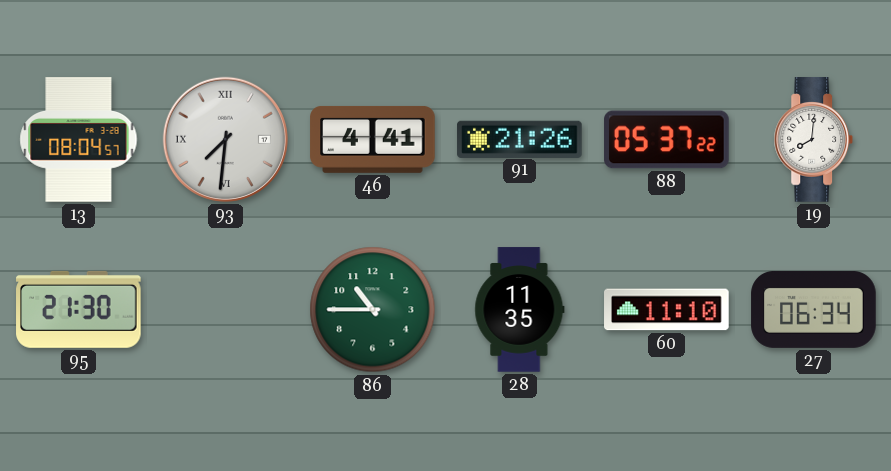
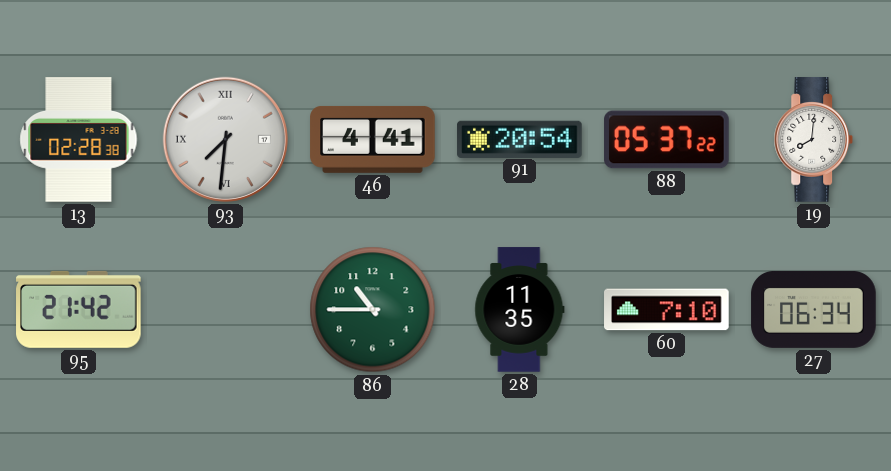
13: 08:04 -> 02:28
91: 21:26 -> 20:54
95: 21:30 -> 21:42
60: 11:10 -> 7:10
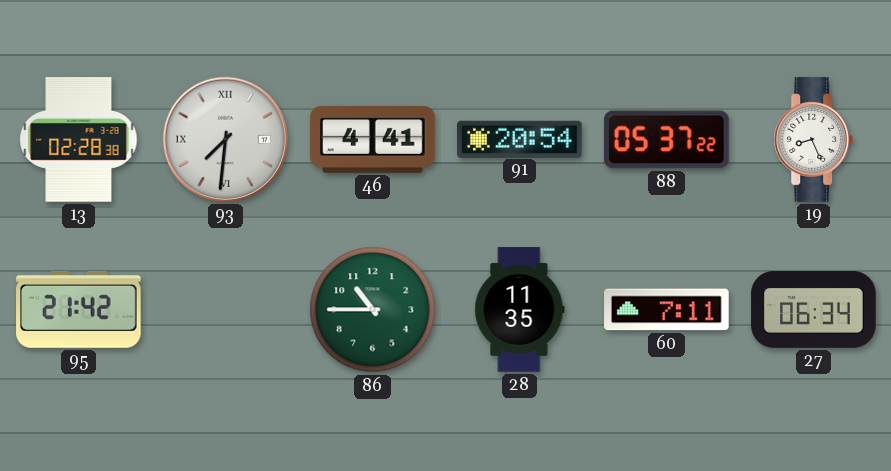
19: 8:01 -> 8:26
60: 7:10 -> 7:11
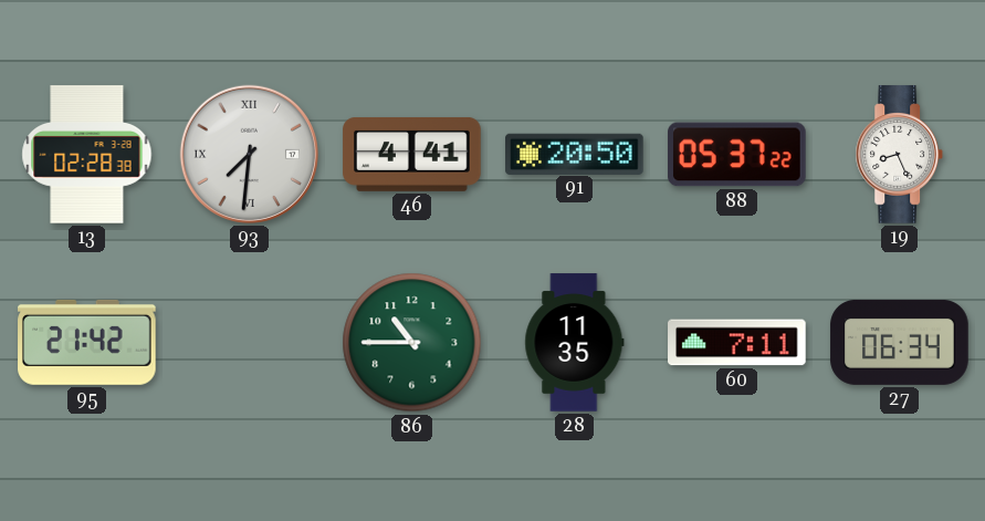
91: 20:54 -> 20:50
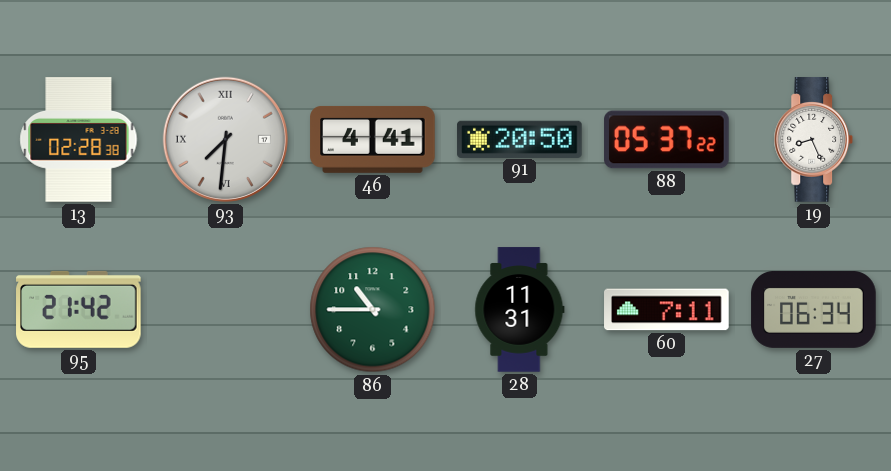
28: 11:35 -> 11:31
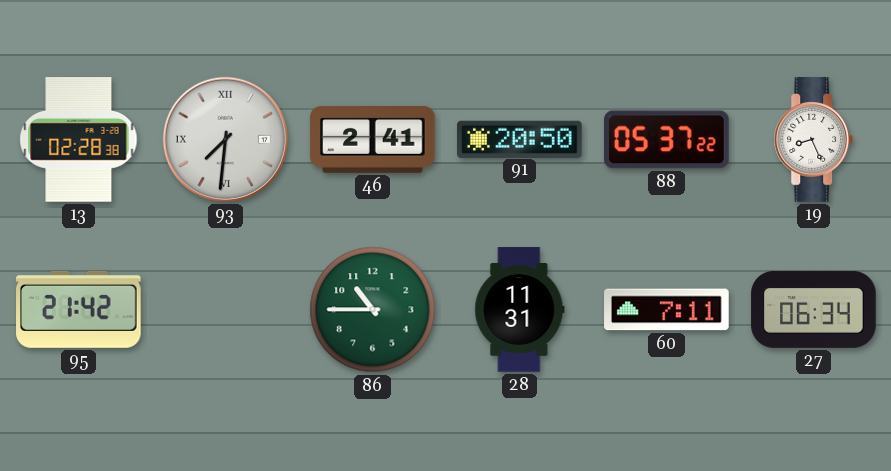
46: 4:41 -> 2:41
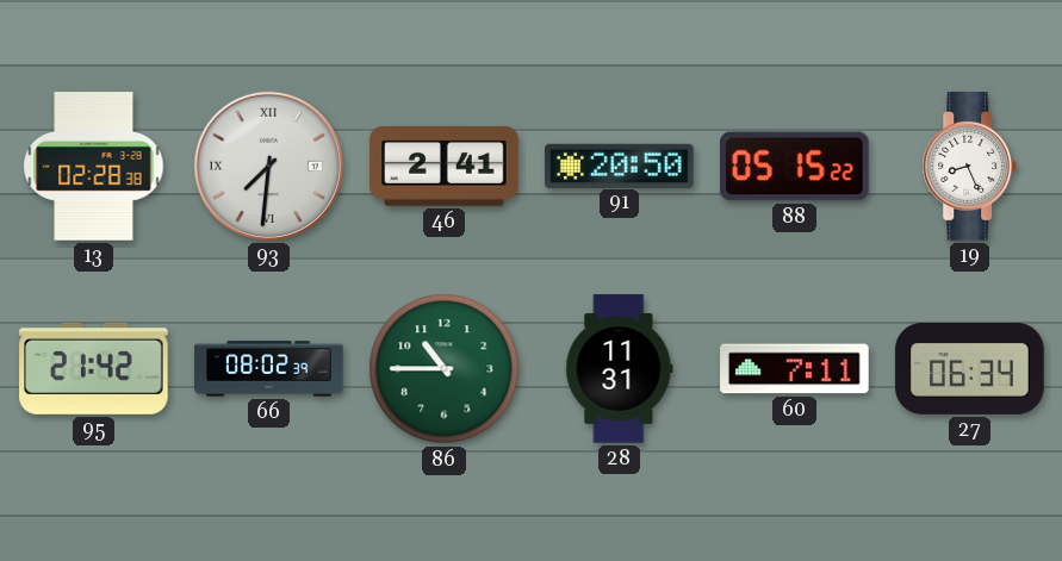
88: 05:37 -> 05:15
66: none -> 08:02
